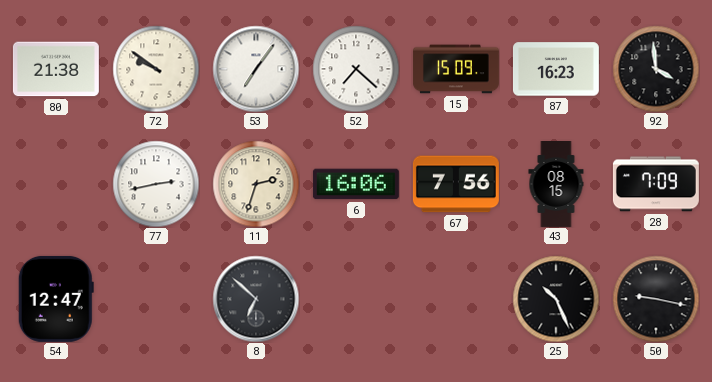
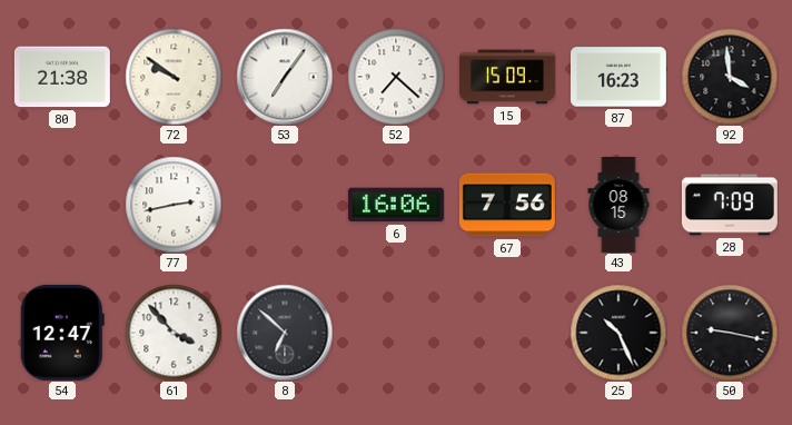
11: 2:33 -> none
61: none -> 3:53
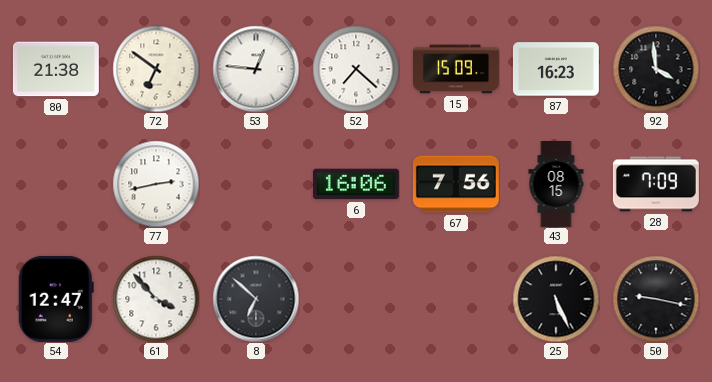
72: 9:51 -> 6:51
53: 7:06 -> 12:46
25: 10:26 -> 5:26
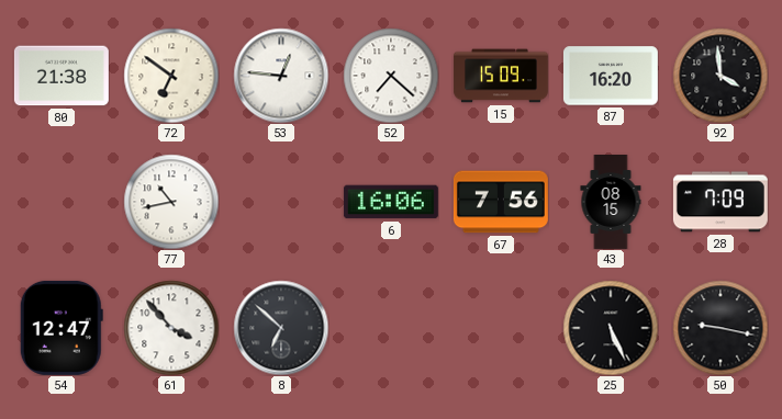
87: 16:23 -> 16:20
77: 2:43 -> 10:43
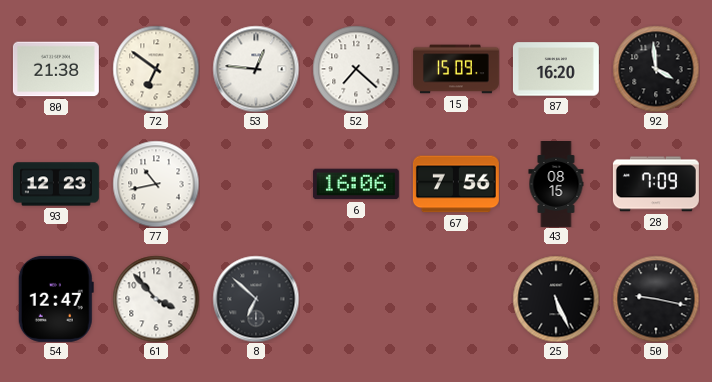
93: none -> 12:23
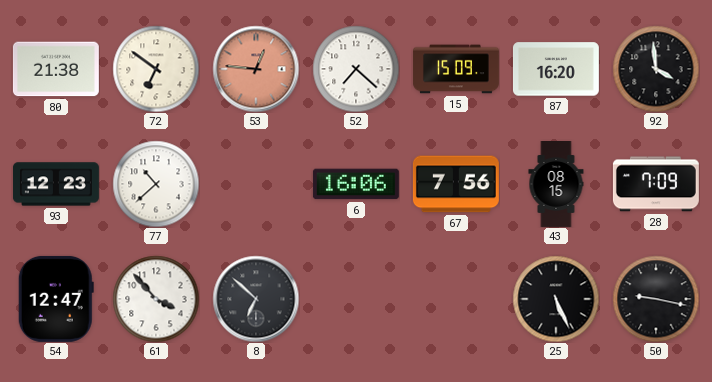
53 dial: white -> salmon
77: 10:43 -> 10:38
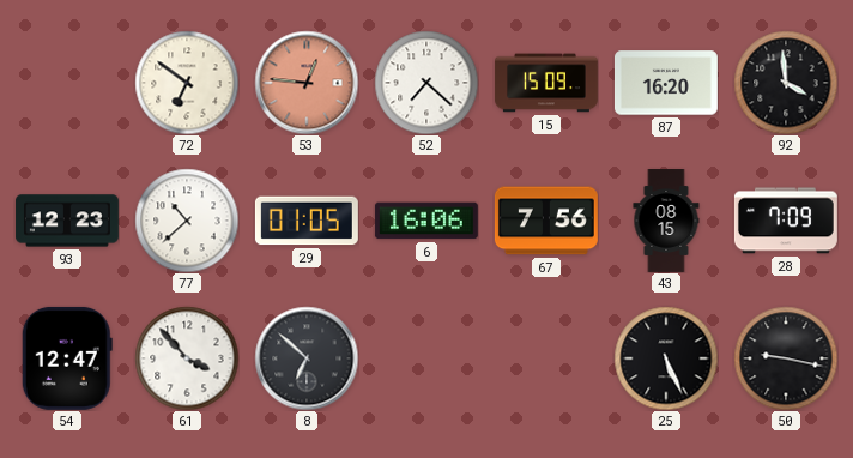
80: 21:38 -> none
29: none -> 01:05
